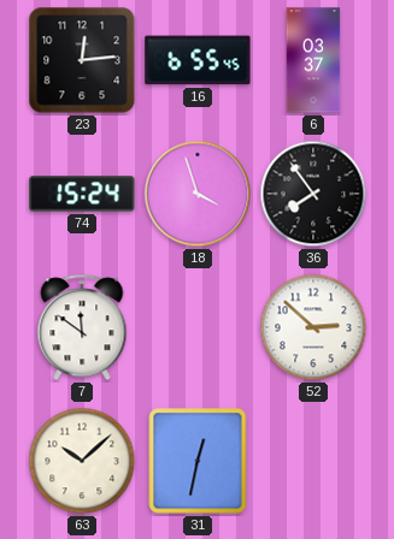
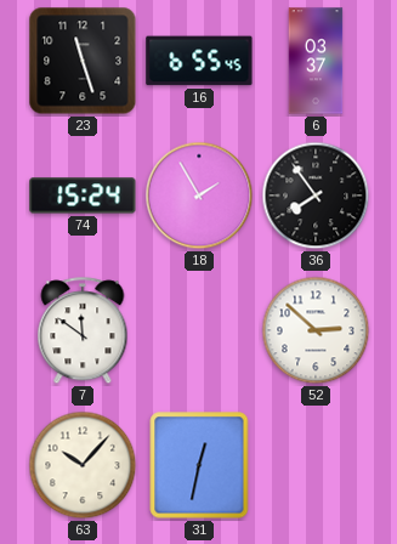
23: 12:14 -> 11:27
18: 3:57 -> 1:55
63: 10:08 -> 10:07
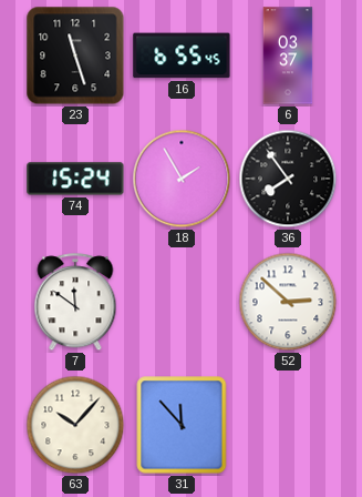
31: 12:32 -> 11:53
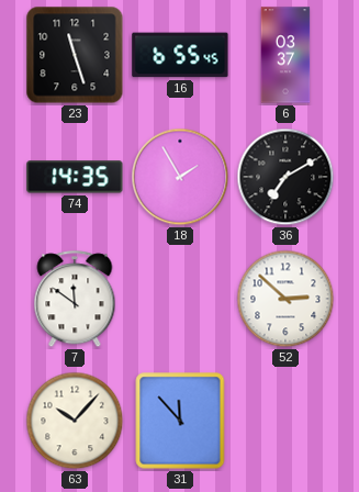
74: 15:24 -> 14:35
36: 7:54 -> 7:10
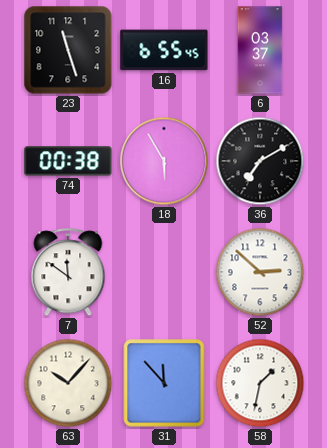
74: 14:35 -> 00:38
18: 1:55 -> 5:55
58: none -> 1:32
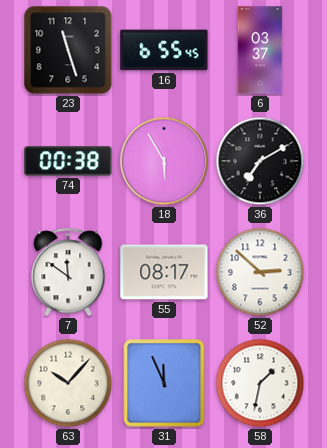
55: none -> 08:17
31: 11:53 -> 11:56
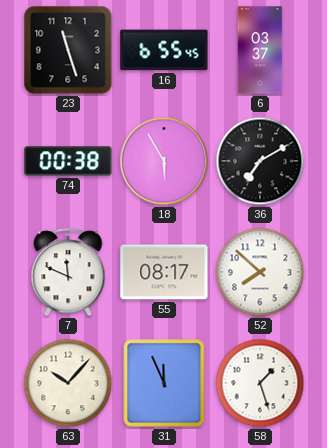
7: 11:51 -> 11:49
52: 2:52 -> 7:52
58: 1:32 -> 1:27
